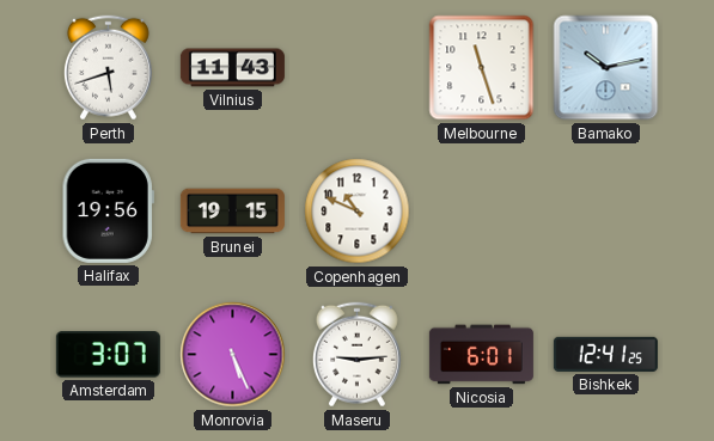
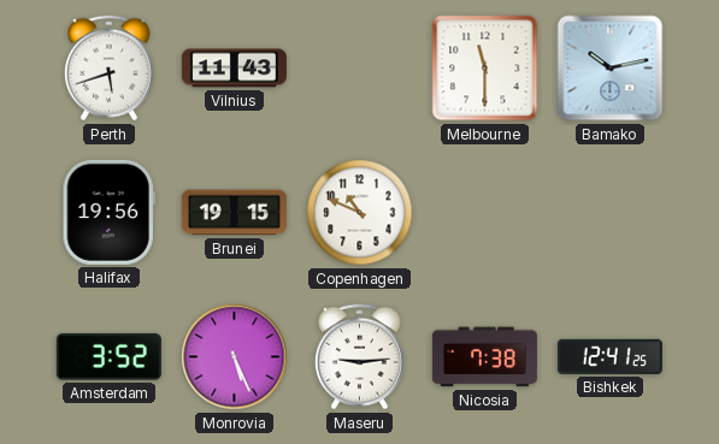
Melbourne: 11:27 -> 11:30
Amsterdam: 3:07 -> 3:52
Nicosia: 6:01 -> 7:38
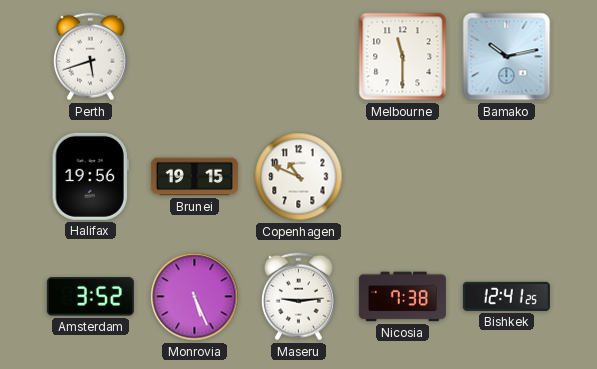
Vilnius: 11:43 -> none
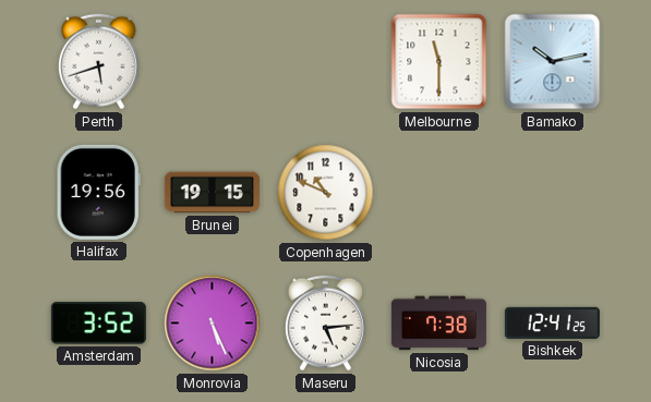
Maseru: 9:14 -> 5:14
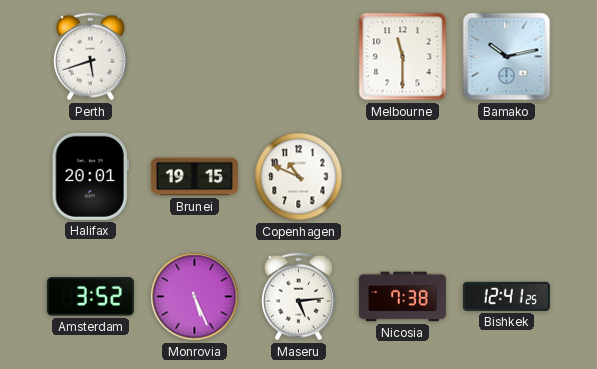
Halifax: 19:56 -> 20:01
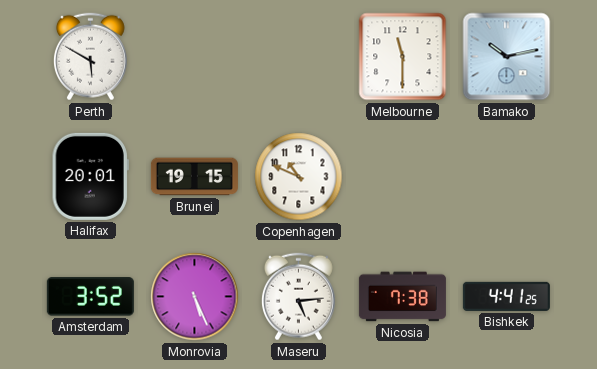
Perth: 5:42 -> 5:50
Bishkek: 12:41 -> 4:41
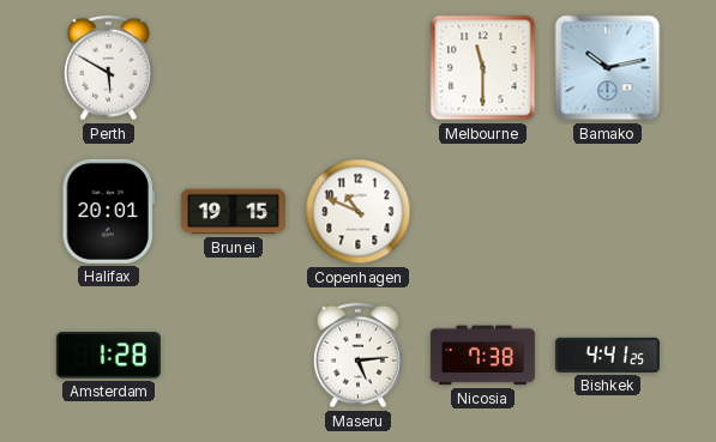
Amsterdam: 3:52 -> 1:28
Monrovia: 5:26 -> none
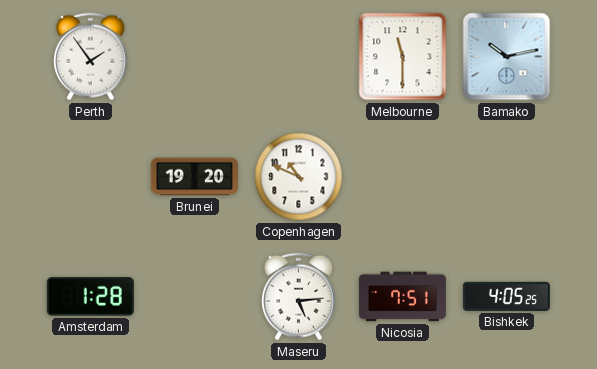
Perth: 5:50 -> 1:54
Halifax: 20:01 -> none
Brunei: 19:15 -> 19:20
Nicosia: 7:38 -> 7:51
Bishkek: 4:41 -> 4:05
